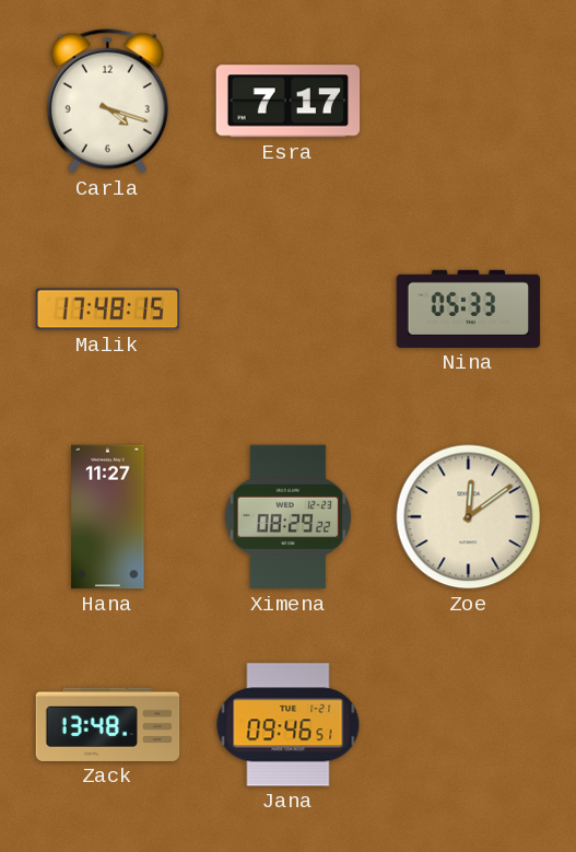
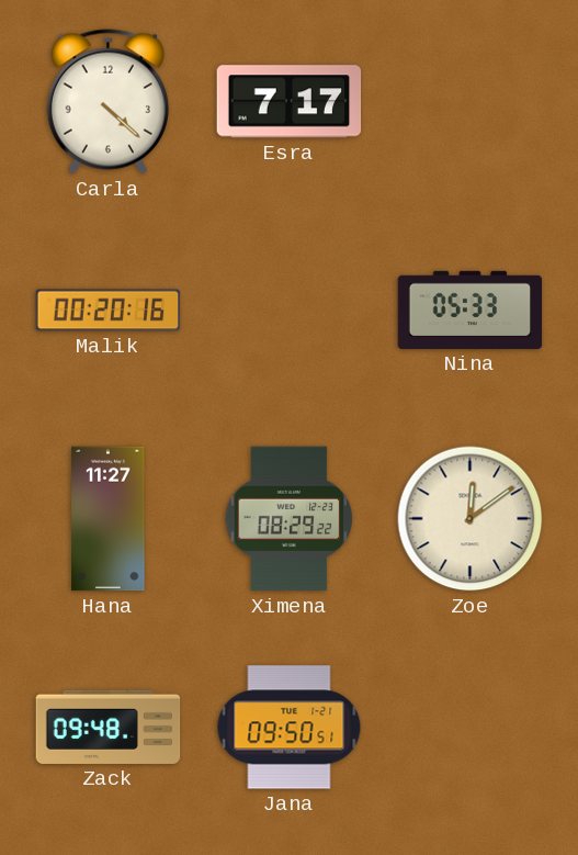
Carla: 4:18 -> 4:22
Malik: 17:48 -> 00:20
Zack: 13:48 -> 09:48
Jana: 09:46 -> 09:50
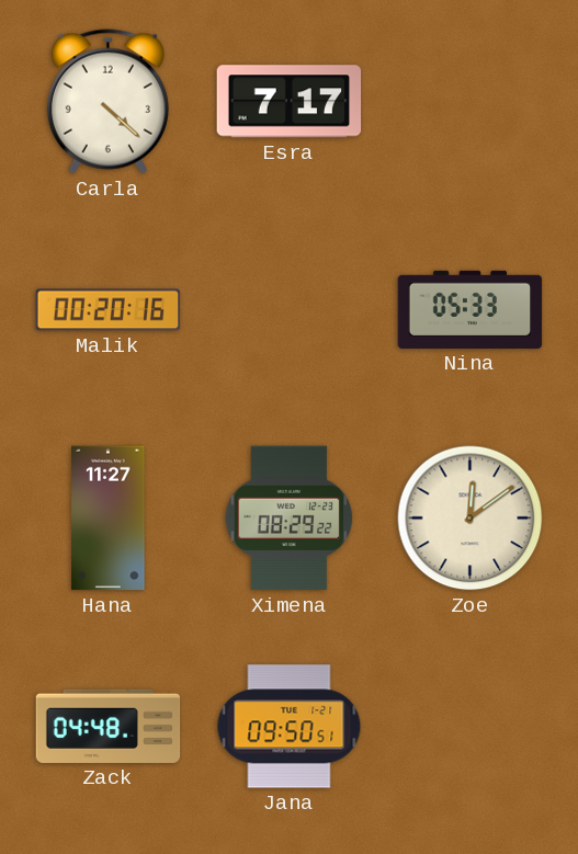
Zack: 09:48 -> 04:48
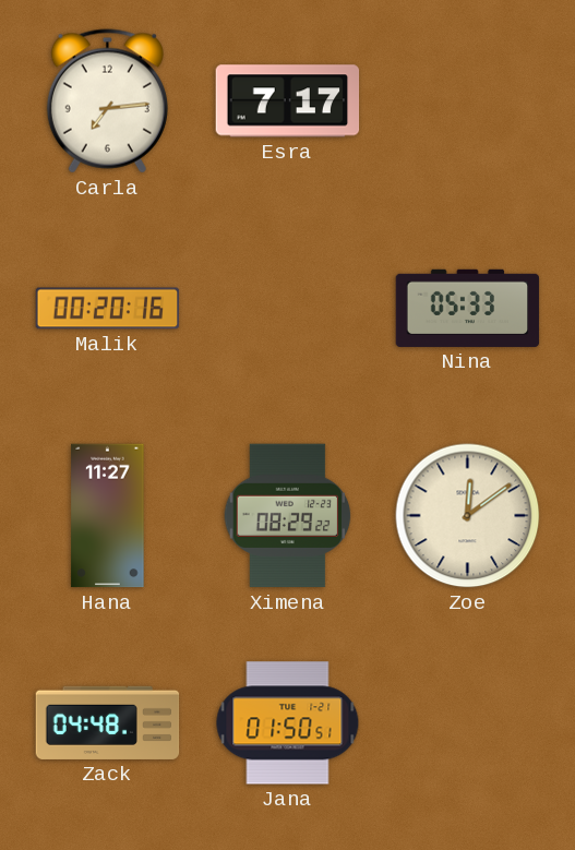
Carla: 4:22 -> 7:14
Jana: 09:50 -> 01:50
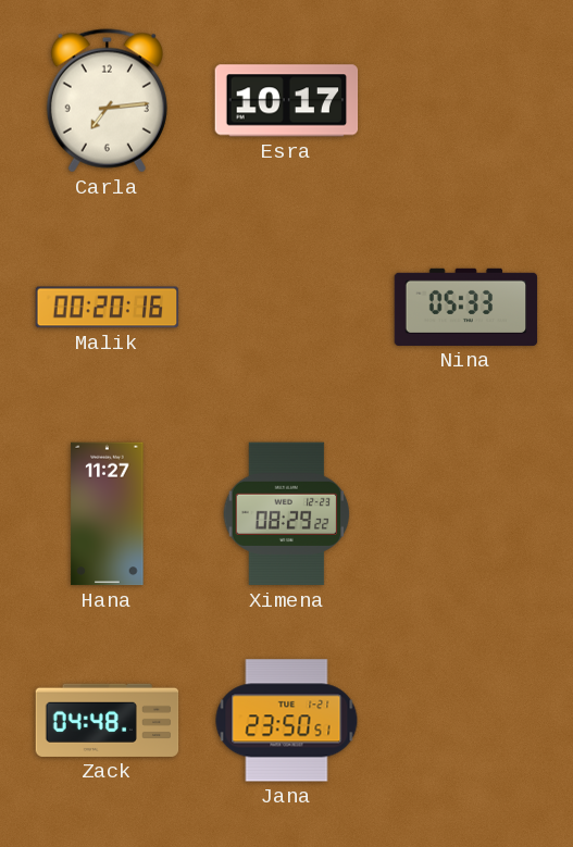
Esra: 7:17 -> 10:17
Zoe: 12:09 -> none
Jana: 01:50 -> 23:50
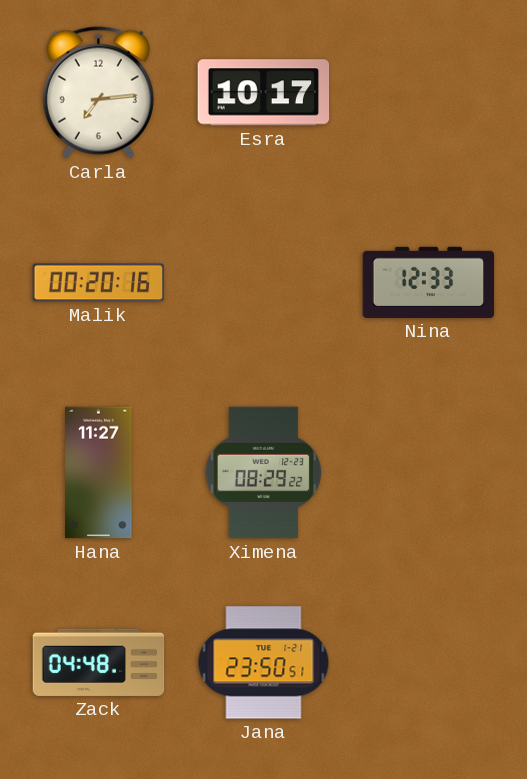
Nina: 05:33 -> 12:33
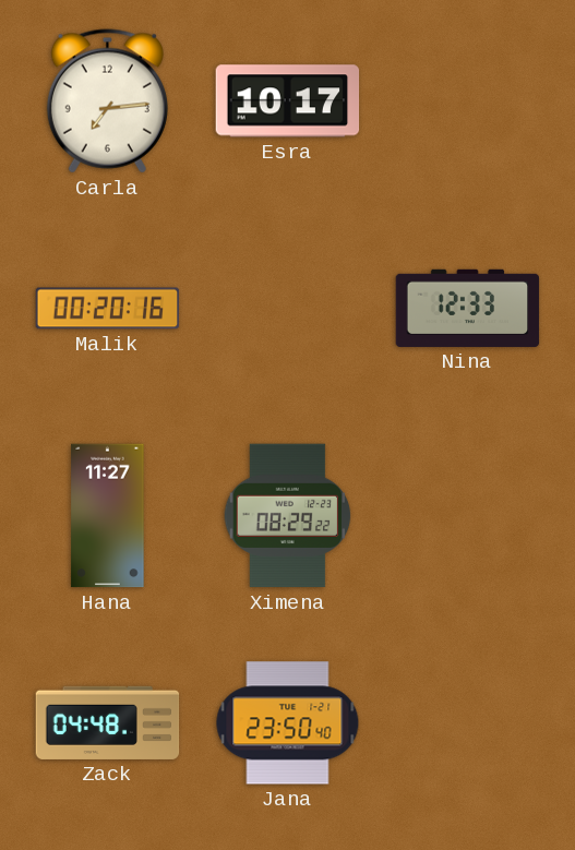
Jana: 23:50:51 -> 23:50:40
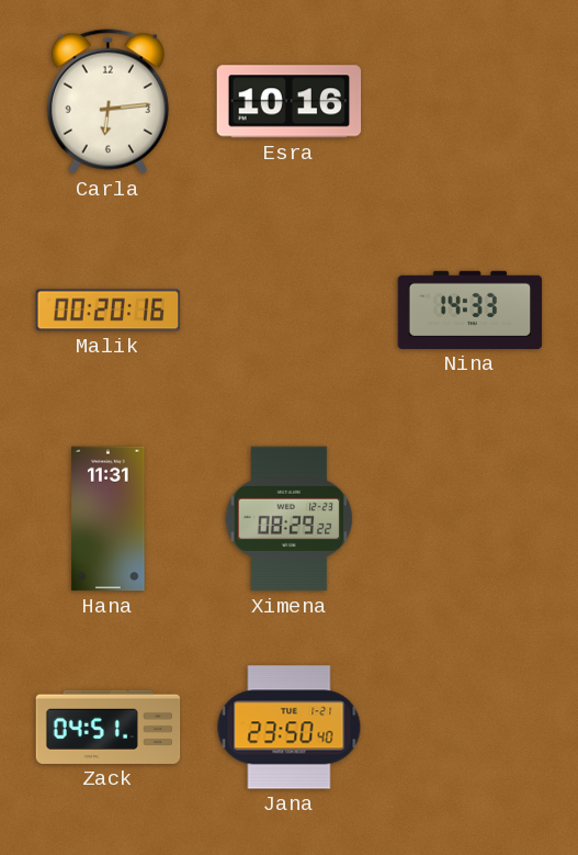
Carla: 7:14 -> 6:14
Esra: 10:17 -> 10:16
Nina: 12:33 -> 14:33
Hana: 11:27 -> 11:31
Zack: 04:48 -> 04:51
